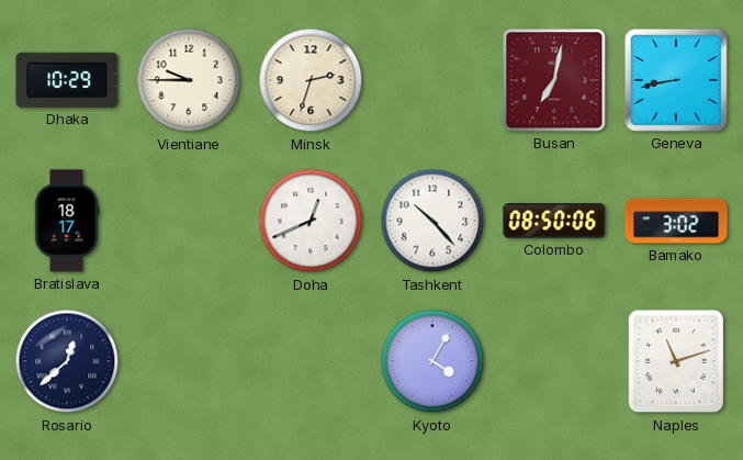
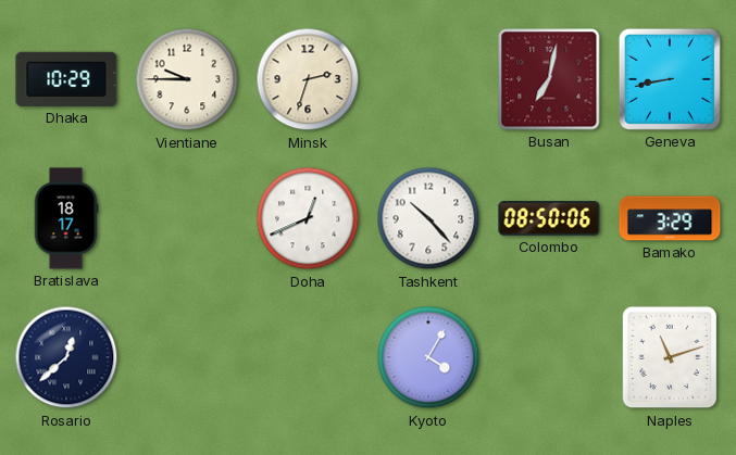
Bamako: 3:02 -> 3:29
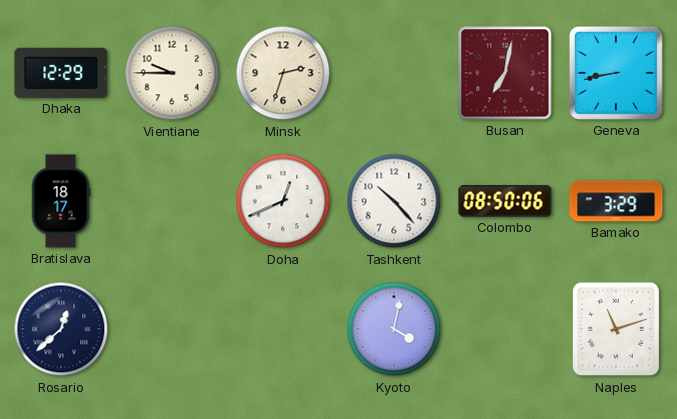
Dhaka: 10:29 -> 12:29
Kyoto: 4:05 -> 4:02
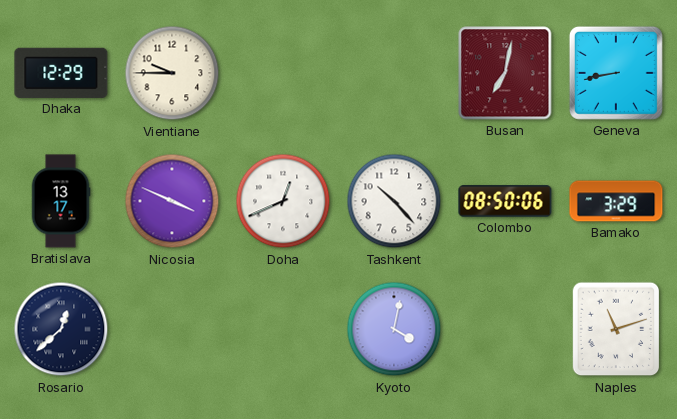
Minsk: 2:33 -> none
Bratislava: 18:17 -> 13:17
Nicosia: none -> 3:49
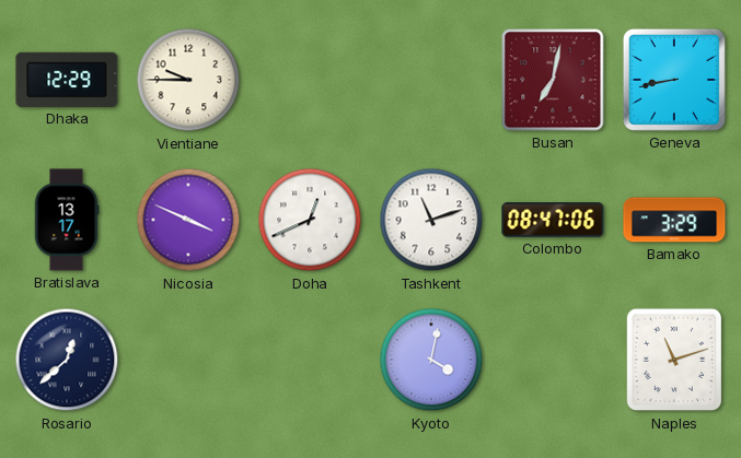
Tashkent: 10:23 -> 11:12
Colombo: 08:50 -> 08:47
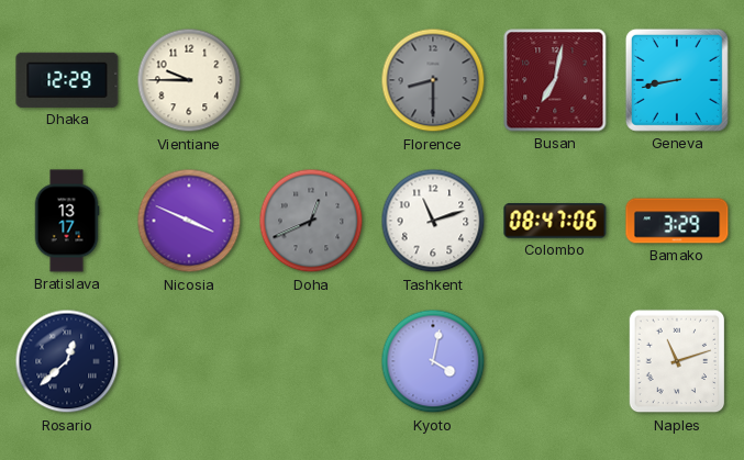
Florence: none -> 8:30
Doha dial: white -> grey
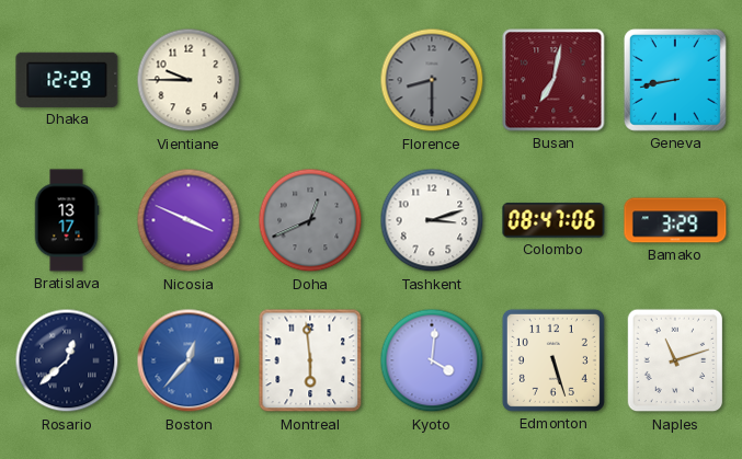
Tashkent: 11:12 -> 3:12
Boston: none -> 12:37
Montreal: none -> 5:59
Kyoto: 4:02 -> 4:01
Edmonton: none -> 5:27
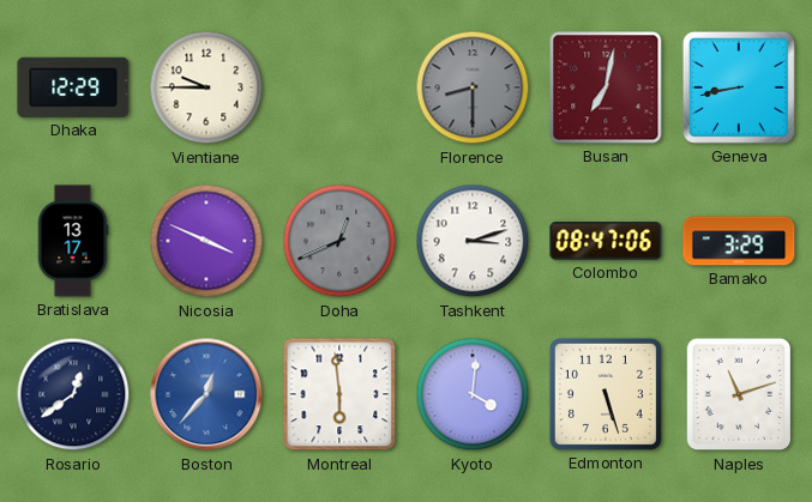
Rosario: 12:38 -> 12:39
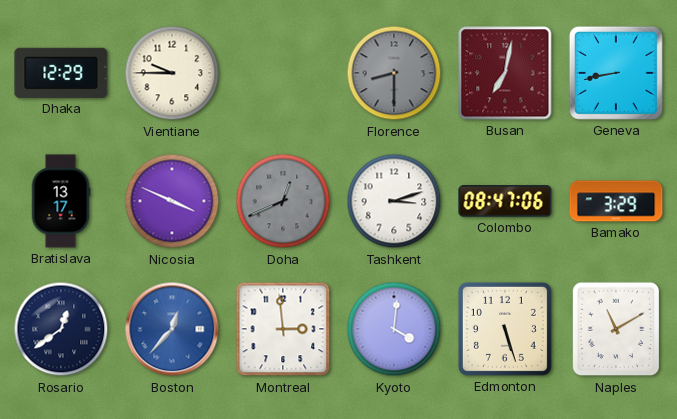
Montreal: 5:59 -> 2:59
Naples: 11:12 -> 11:10
